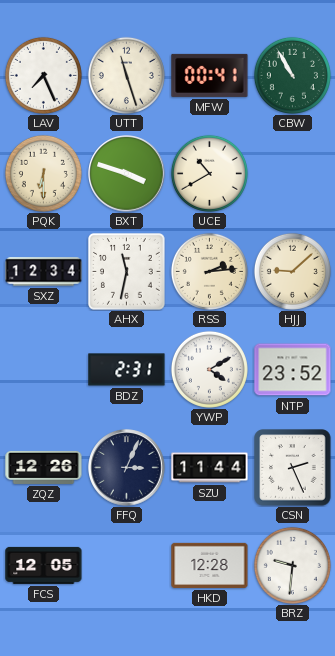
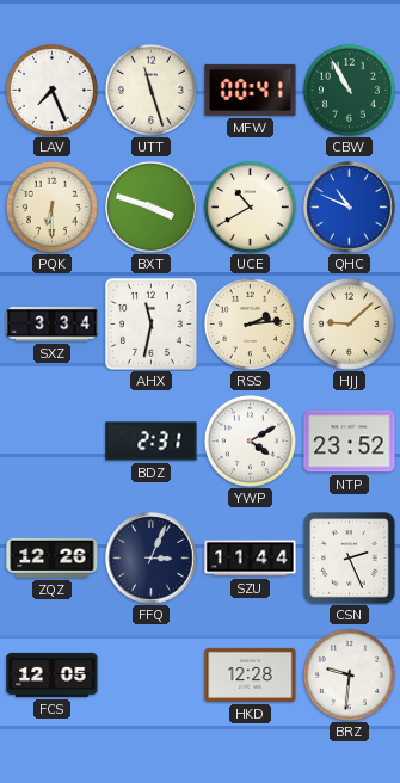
QHC: none -> 10:49
SXZ: 12:34 -> 3:34
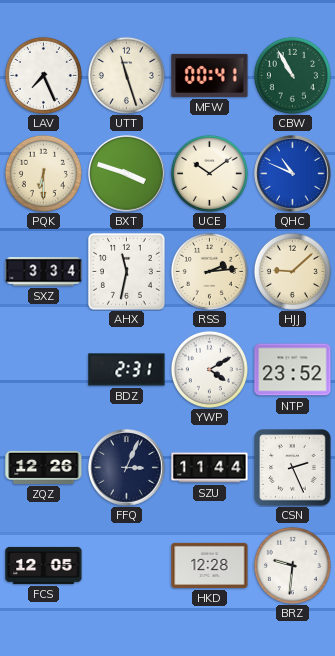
UCE: 10:40 -> 10:09
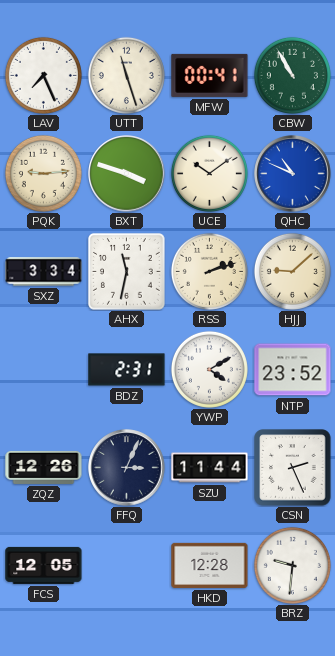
PQK: 6:30 -> 9:14
RSS: 2:14 -> 2:12
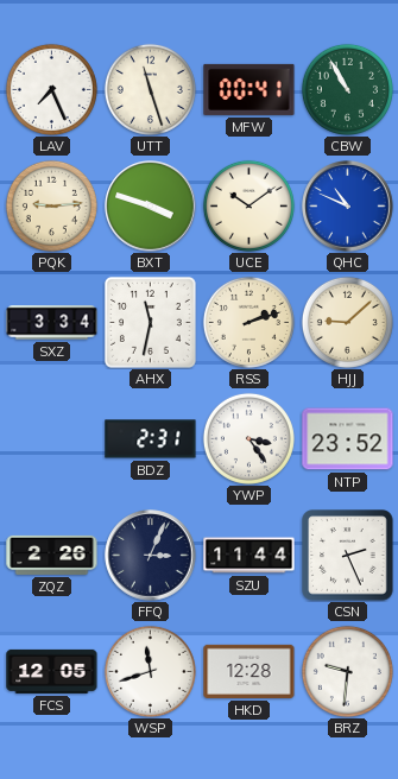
YWP: 4:10 -> 3:24
ZQZ: 12:26 -> 2:26
WSP: none -> 11:42
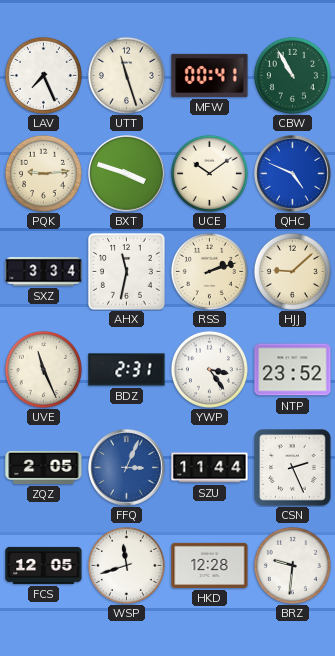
QHC: 10:49 -> 4:49
UVE: none -> 11:26
ZQZ: 2:26 -> 2:05
FFQ dial: navy -> blue
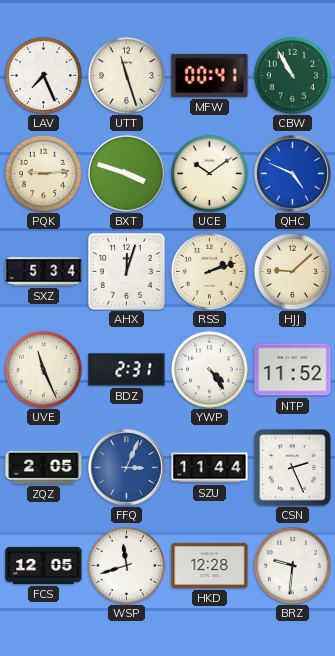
SXZ: 3:34 -> 5:34
AHX: 11:32 -> 12:03
YWP: 3:24 -> 4:24
NTP: 23:52 -> 11:52
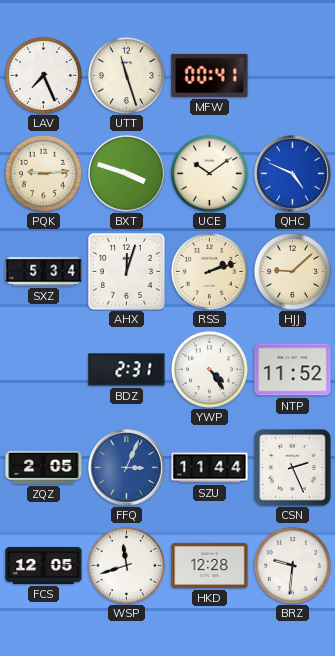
CBW: 10:55 -> none
UVE: 11:26 -> none
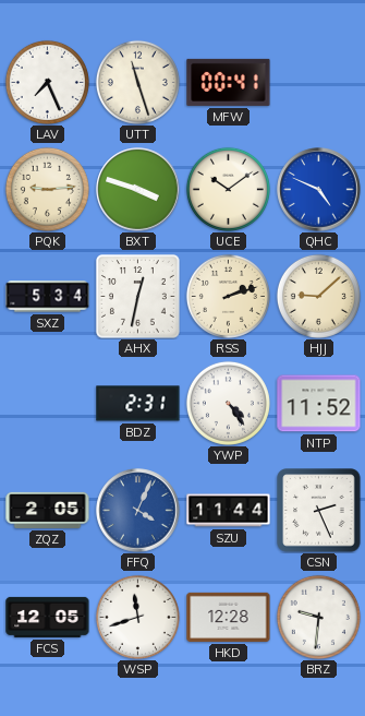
AHX: 12:03 -> 12:32
FFQ: 3:04 -> 4:04
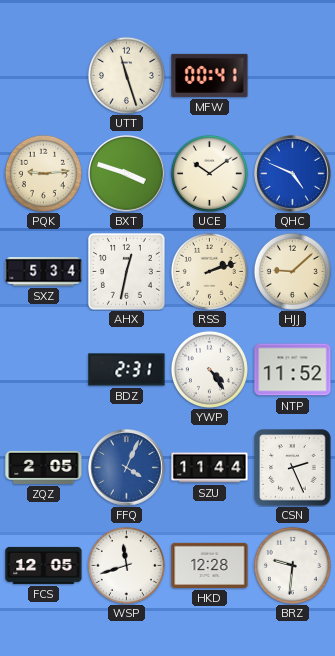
LAV: 7:26 -> none
